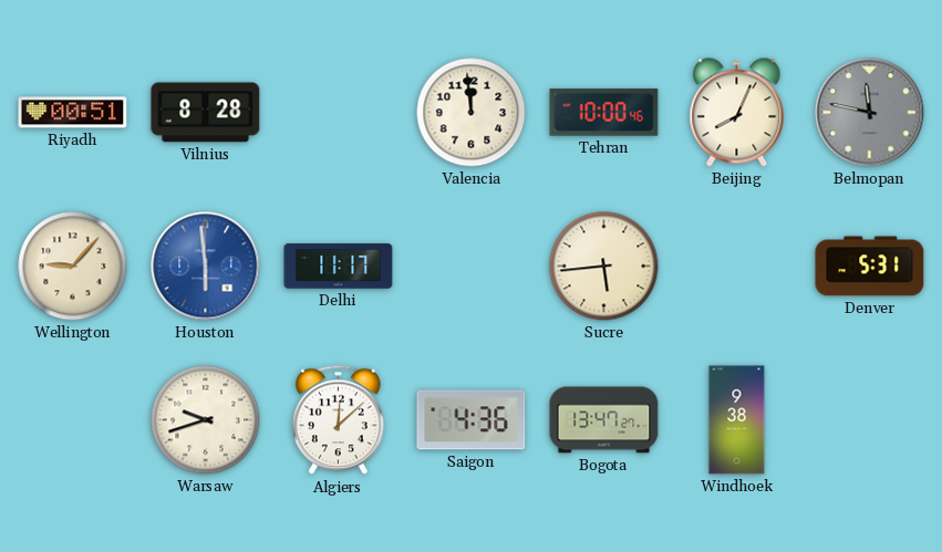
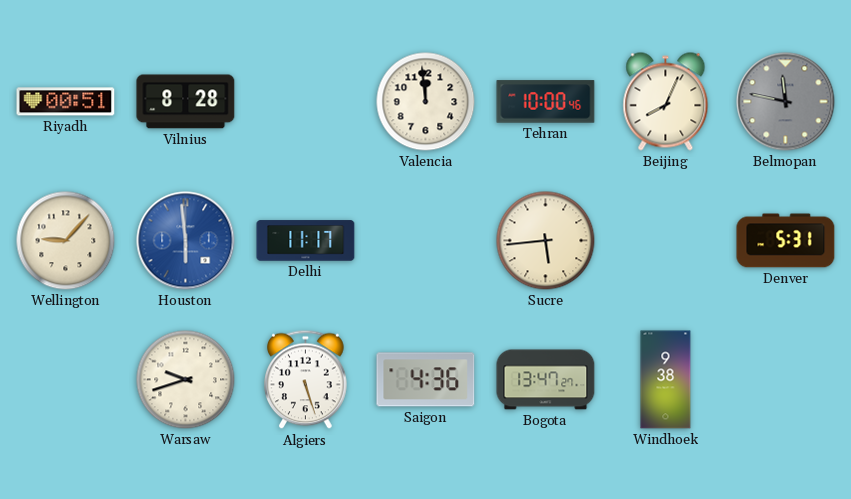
Algiers: 12:08 -> 5:27
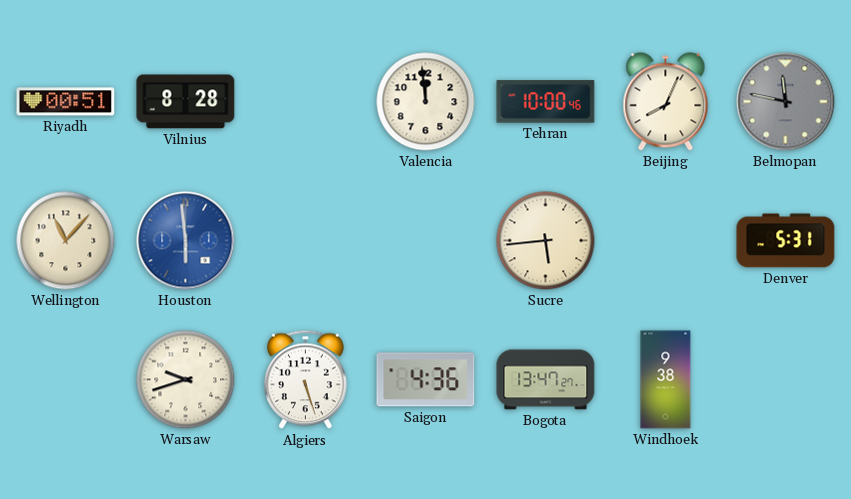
Wellington: 9:07 -> 11:07
Delhi: 11:17 -> none
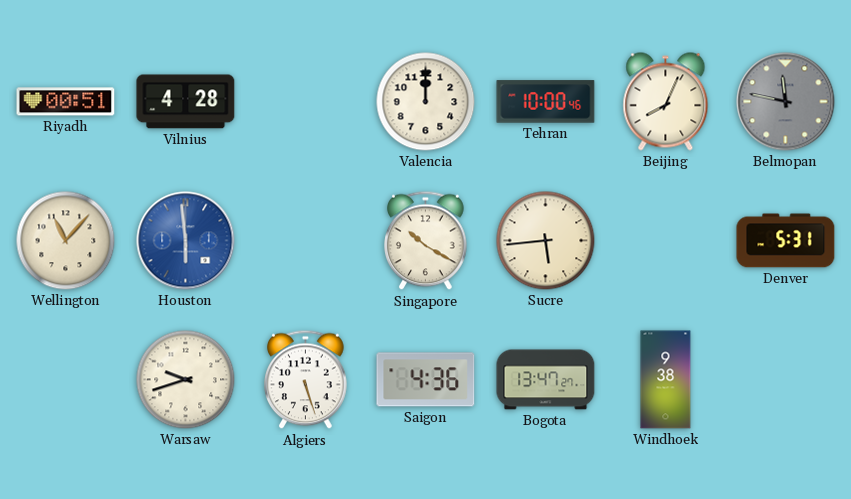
Vilnius: 8:28 -> 4:28
Valencia: 11:59 -> 12:00
Singapore: none -> 10:20
